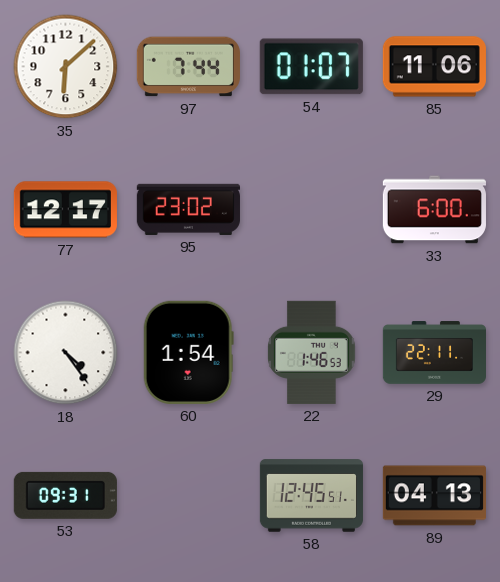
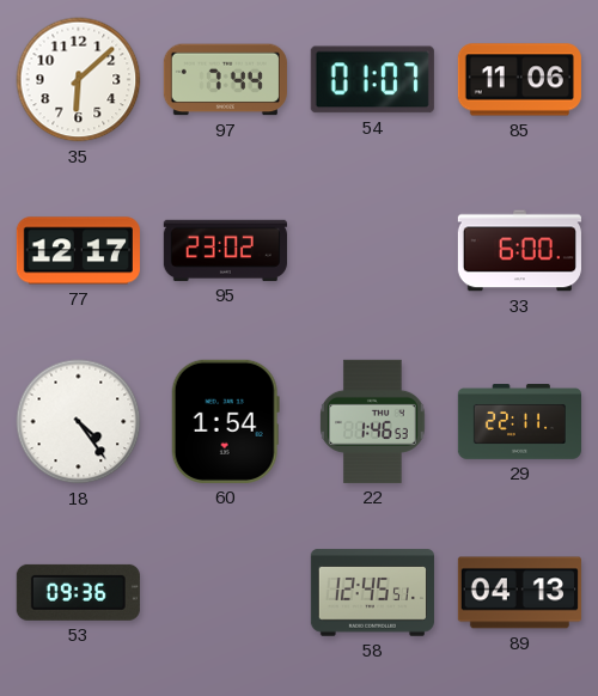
53: 09:31 -> 09:36
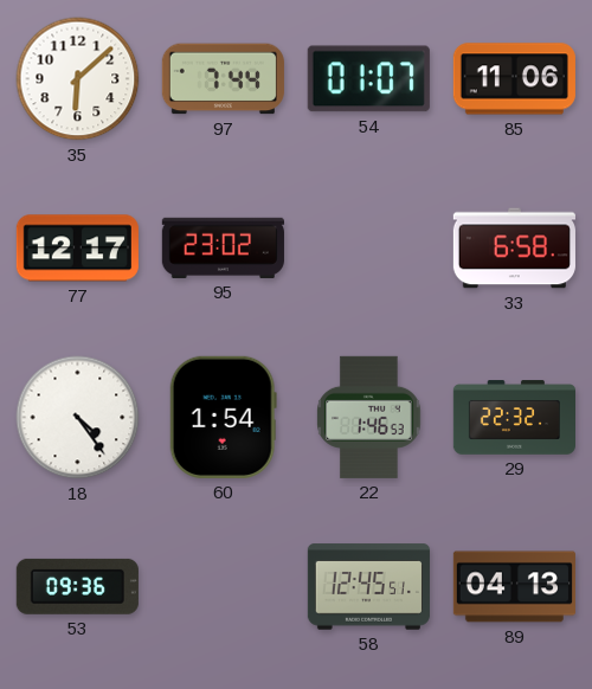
33: 6:00 -> 6:58
29: 22:11 -> 22:32
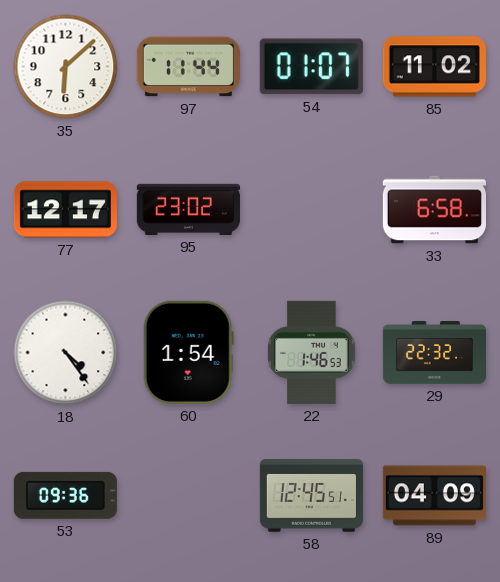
97: 7:44 -> 11:44
85: 11:06 -> 11:02
89: 04:13 -> 04:09
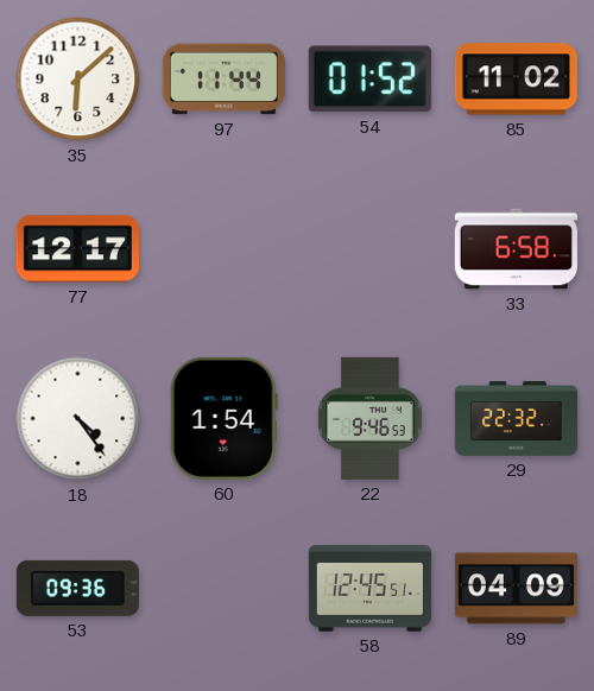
54: 01:07 -> 01:52
95: 23:02 -> none
22: 1:46 -> 9:46
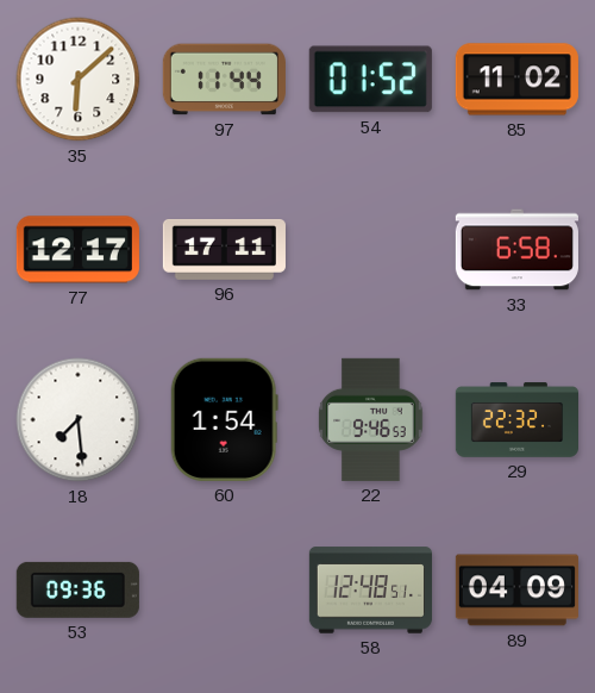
96: none -> 17:11
18: 4:24 -> 7:29
58: 12:45 -> 12:48
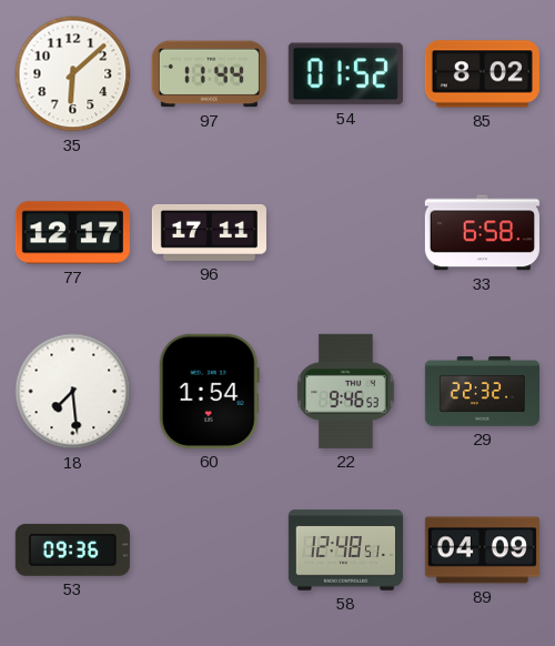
85: 11:02 -> 8:02
